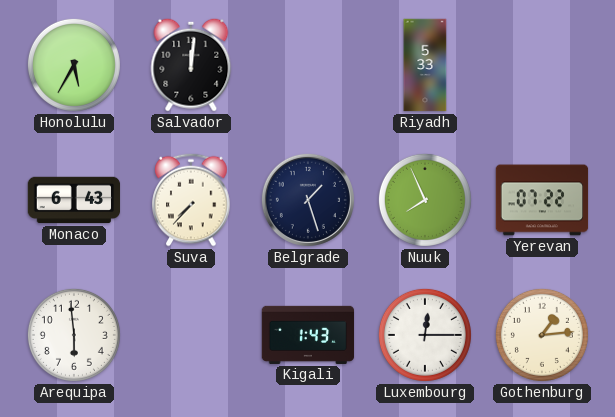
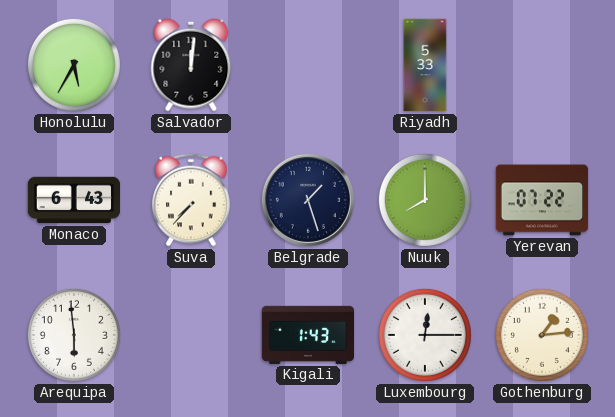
Nuuk: 7:56 -> 8:00
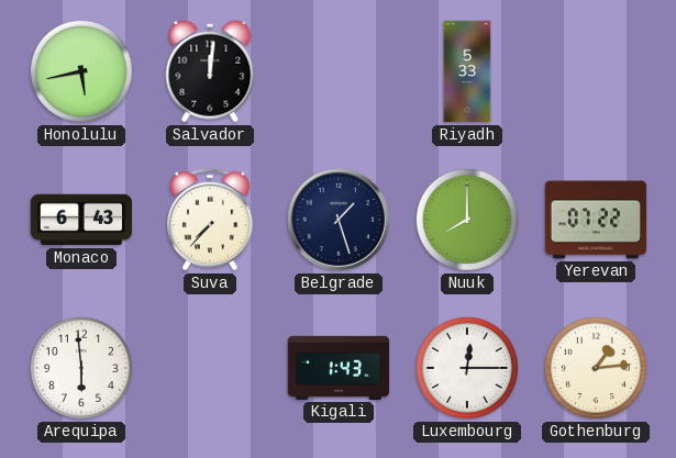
Honolulu: 5:35 -> 5:43
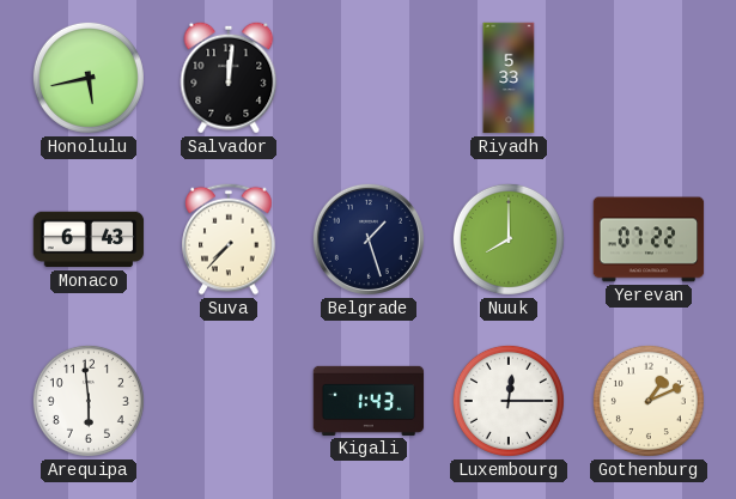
Gothenburg: 1:14 -> 1:11
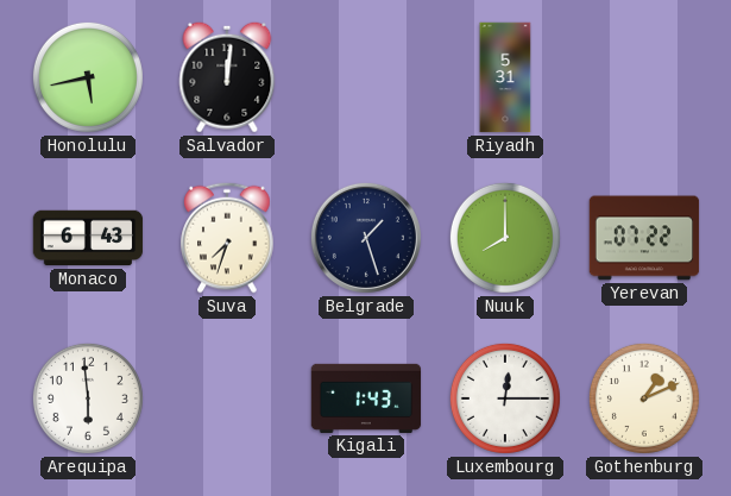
Riyadh: 5:33 -> 5:31
Suva: 7:37 -> 7:33
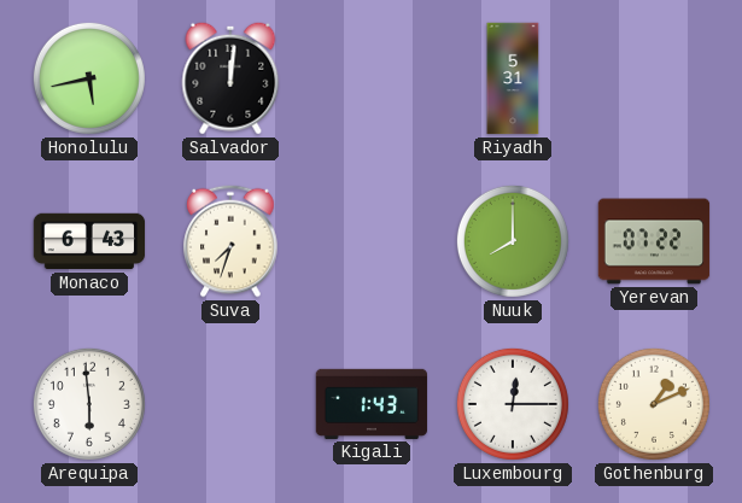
Belgrade: 1:27 -> none
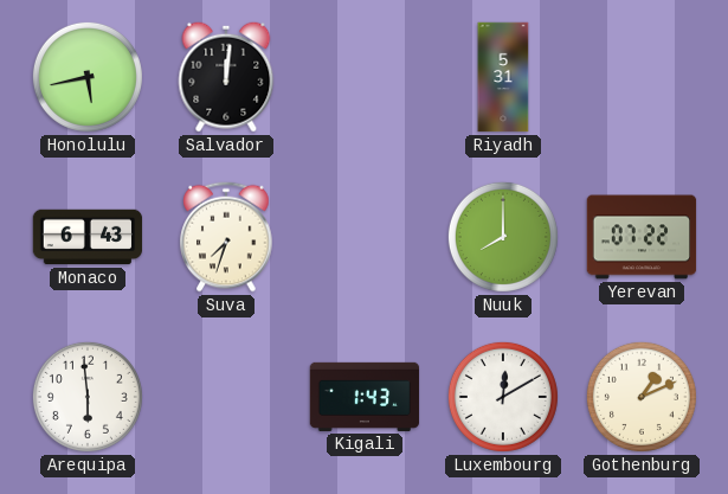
Luxembourg: 12:15 -> 12:10
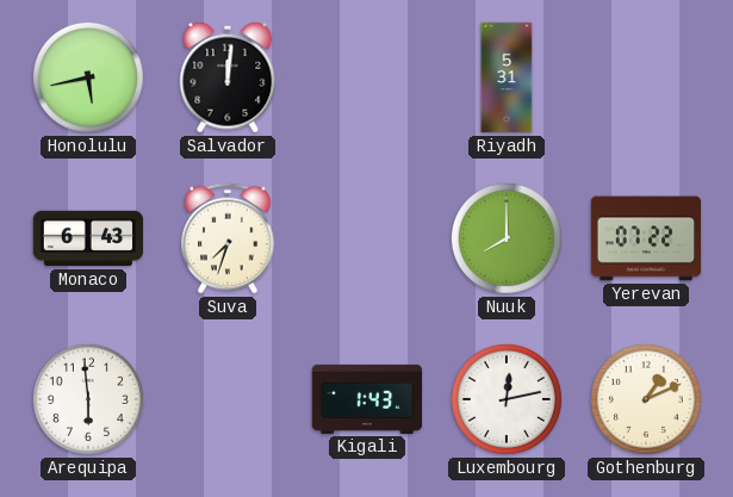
Luxembourg: 12:10 -> 12:13
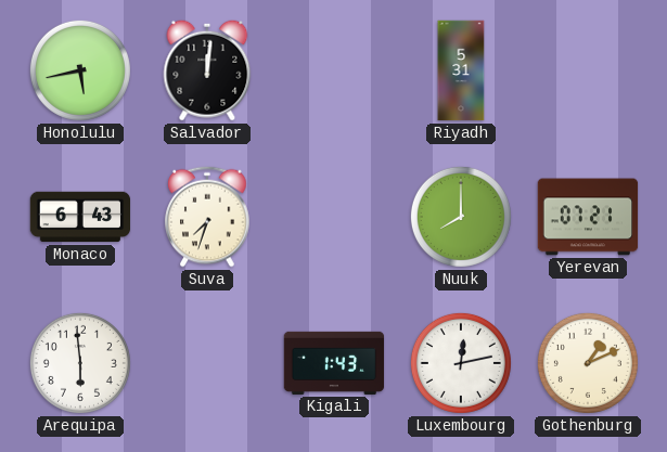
Yerevan: 07:22 -> 07:21
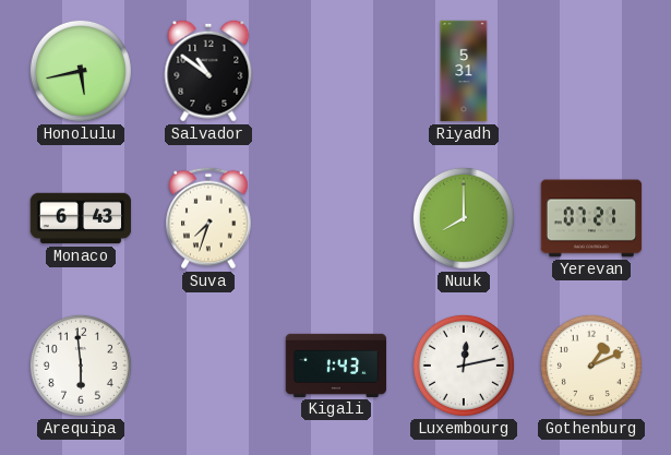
Salvador: 12:01 -> 10:51
